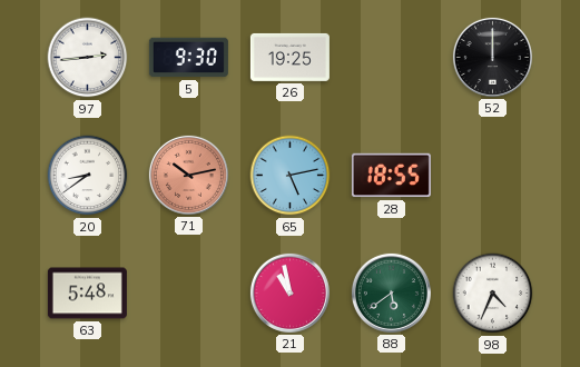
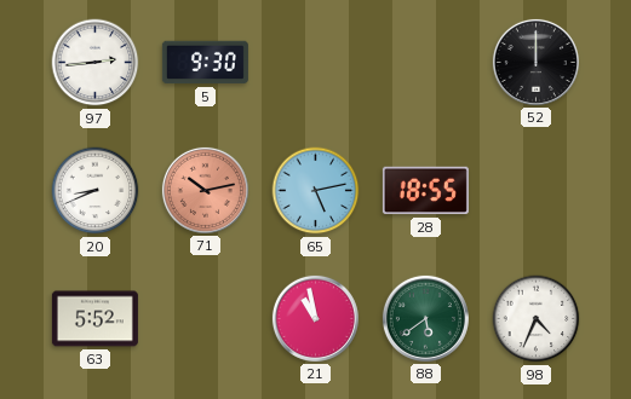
26: 19:25 -> none
20: 8:39 -> 8:41
63: 5:48 -> 5:52
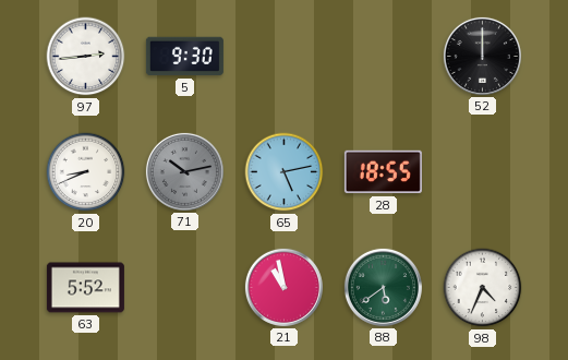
71 dial: salmon -> grey
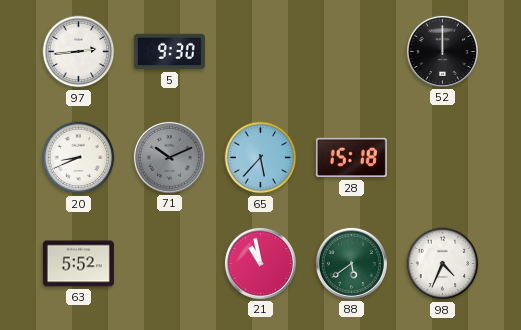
71: 10:13 -> 10:11
65: 5:13 -> 5:37
28: 18:55 -> 15:18
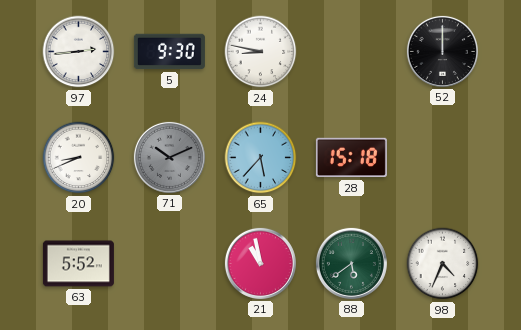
24: none -> 8:47
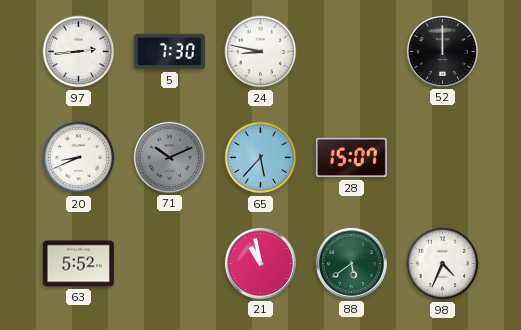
5: 9:30 -> 7:30
28: 15:18 -> 15:07
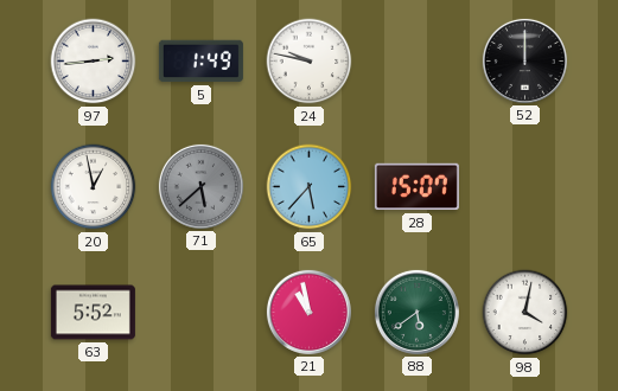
5: 7:30 -> 1:49
24: 8:47 -> 9:47
20: 8:41 -> 12:58
71: 10:11 -> 5:38
98: 4:34 -> 4:02
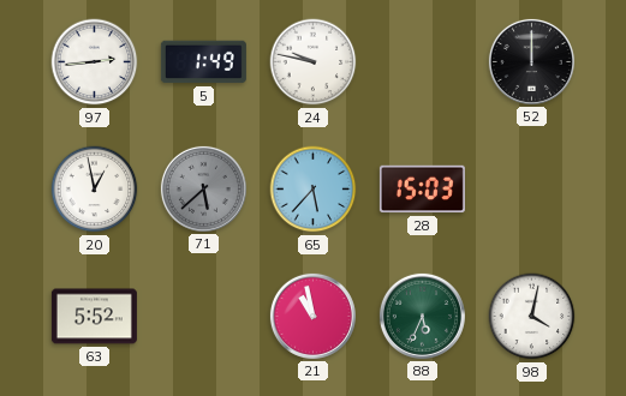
28: 15:07 -> 15:03
88: 5:39 -> 5:34
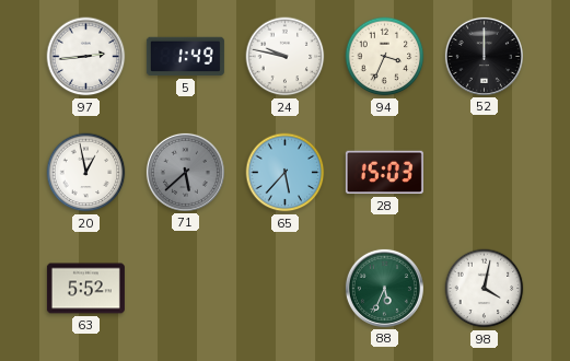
94: none -> 3:34
21: 10:58 -> none
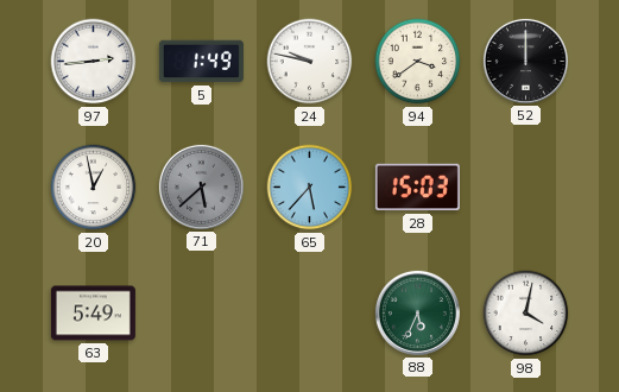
94: 3:34 -> 3:39
63: 5:52 -> 5:49
